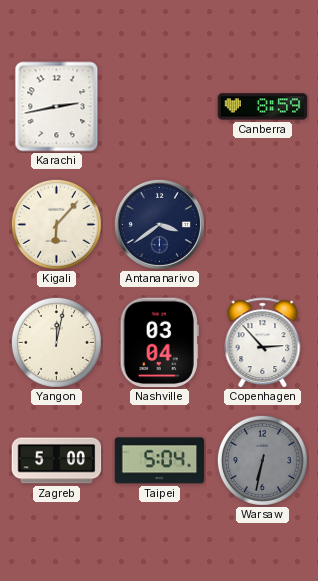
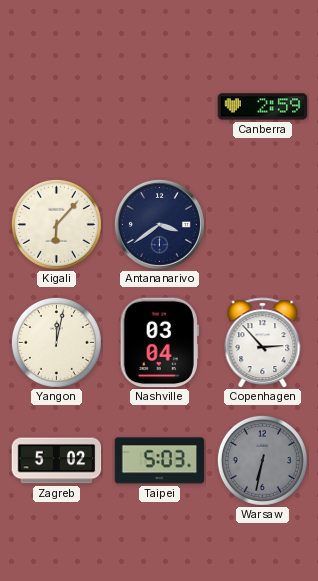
Karachi: 2:43 -> none
Canberra: 8:59 -> 2:59
Zagreb: 5:00 -> 5:02
Taipei: 5:04 -> 5:03
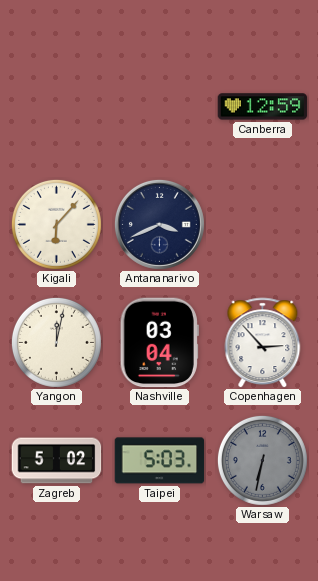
Canberra: 2:59 -> 12:59
Antananarivo: 3:39 -> 3:41
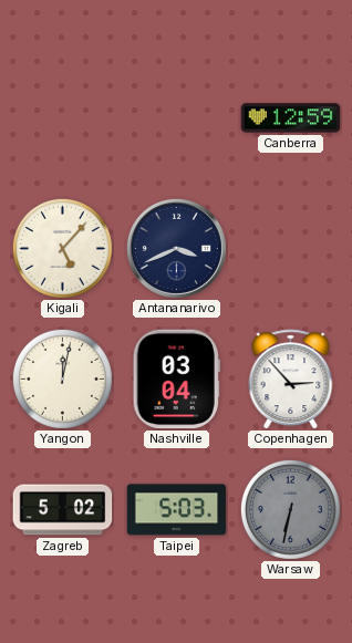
Kigali: 6:07 -> 5:07
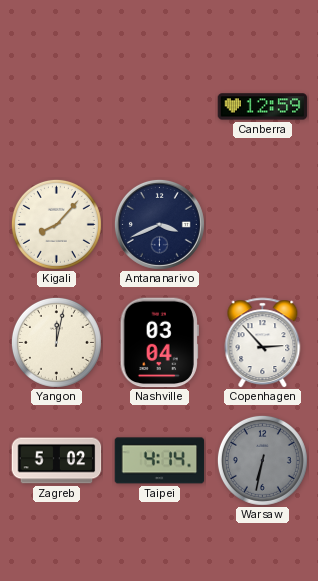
Kigali: 5:07 -> 8:07
Taipei: 5:03 -> 4:14
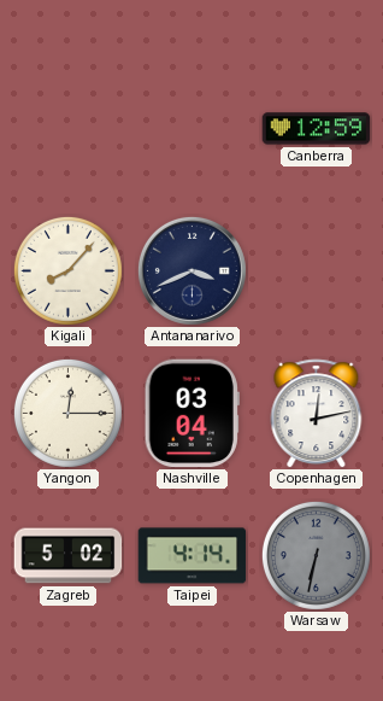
Yangon: 12:02 -> 12:15
Copenhagen: 2:53 -> 12:13
